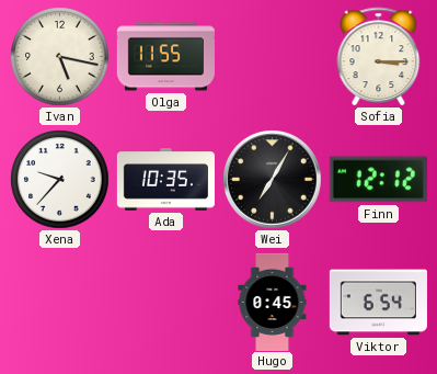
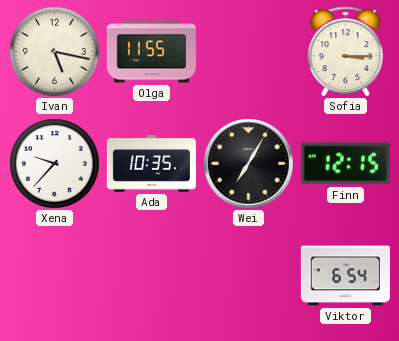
Finn: 12:12 -> 12:15
Hugo: 0:45 -> none
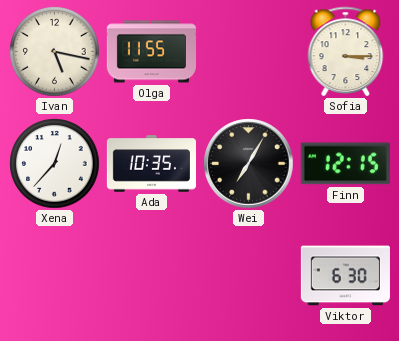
Xena: 9:37 -> 12:37
Viktor: 6:54 -> 6:30
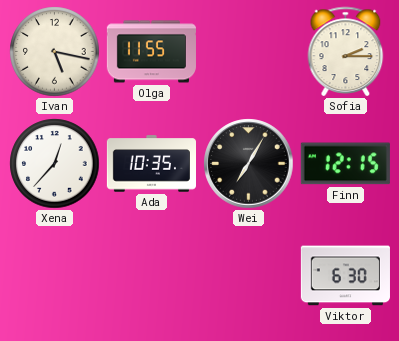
Sofia: 3:15 -> 2:15
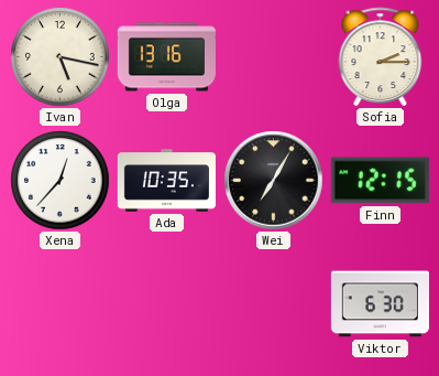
Olga: 11:55 -> 13:16
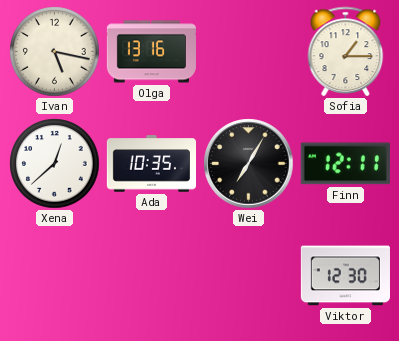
Sofia: 2:15 -> 1:15
Xena: 12:37 -> 12:38
Finn: 12:15 -> 12:11
Viktor: 6:30 -> 12:30
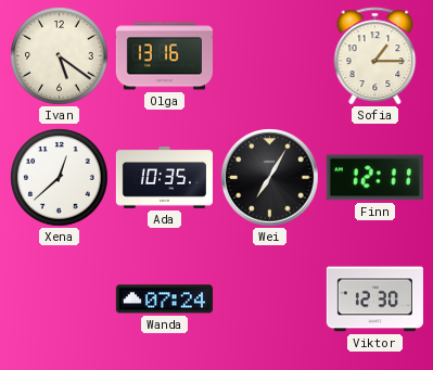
Ivan: 5:17 -> 5:21
Wanda: none -> 07:24
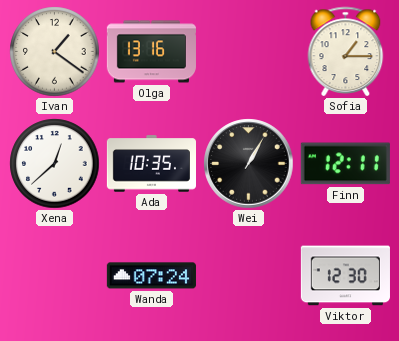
Ivan: 5:21 -> 1:21
Wei: 7:05 -> 1:05
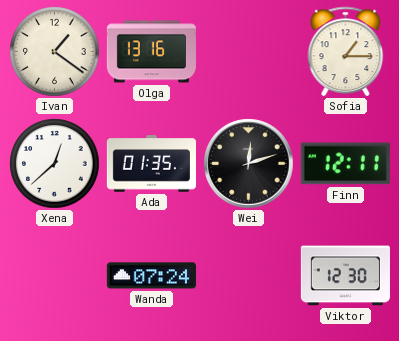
Ada: 10:35 -> 01:35
Wei: 1:05 -> 12:12
